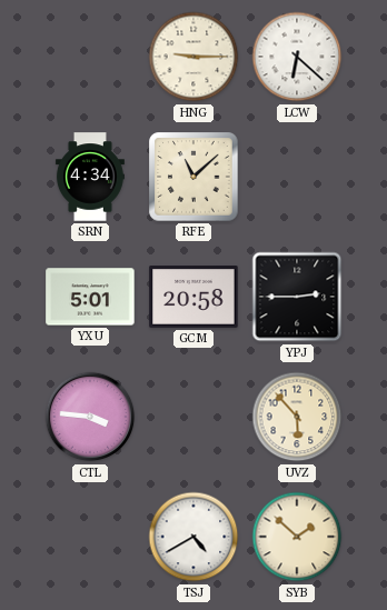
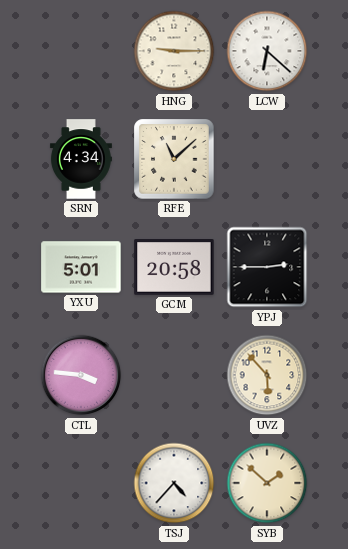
TSJ: 4:40 -> 4:37
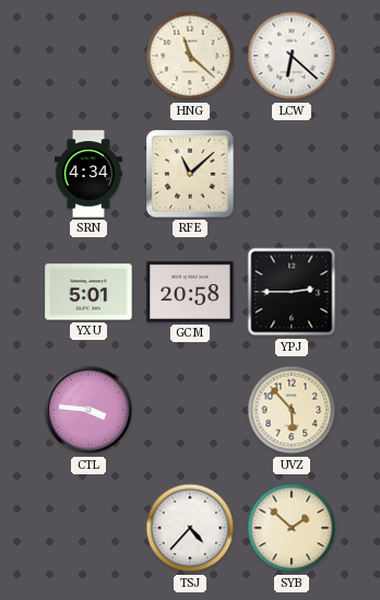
HNG: 9:15 -> 11:22
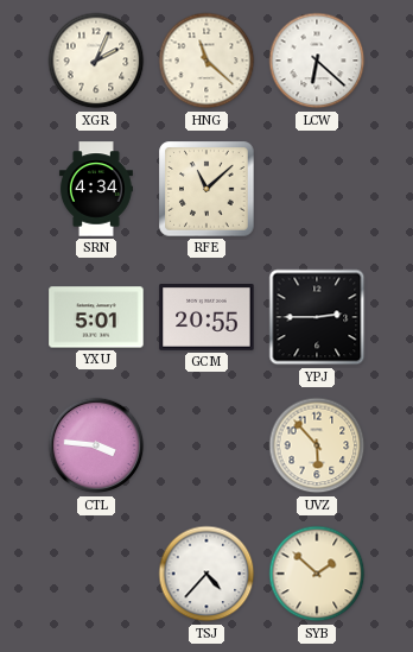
XGR: none -> 2:04
GCM: 20:58 -> 20:55
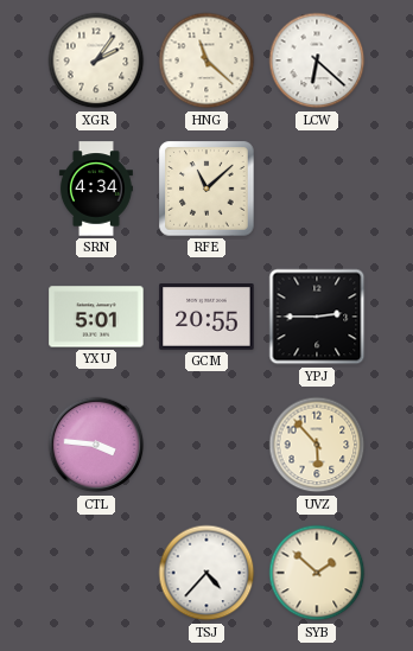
XGR: 2:04 -> 2:06
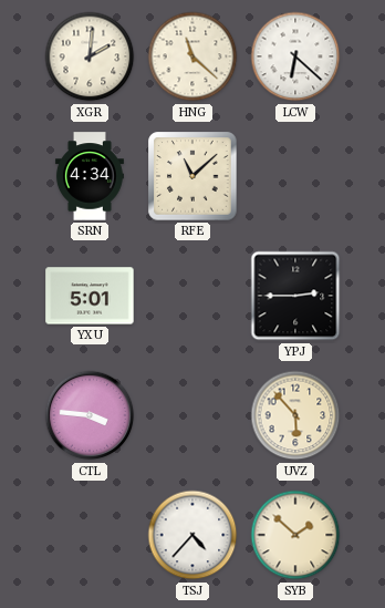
XGR: 2:06 -> 2:01
GCM: 20:55 -> none
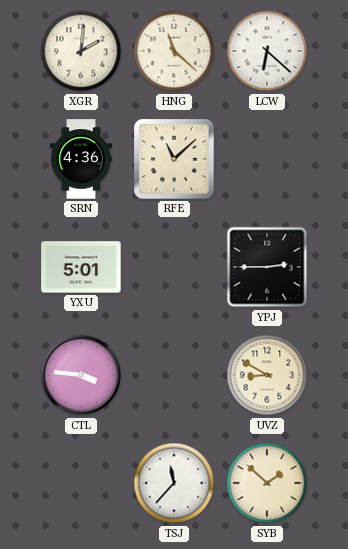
SRN: 4:34 -> 4:36
UVZ: 5:53 -> 8:50
TSJ: 4:37 -> 11:37
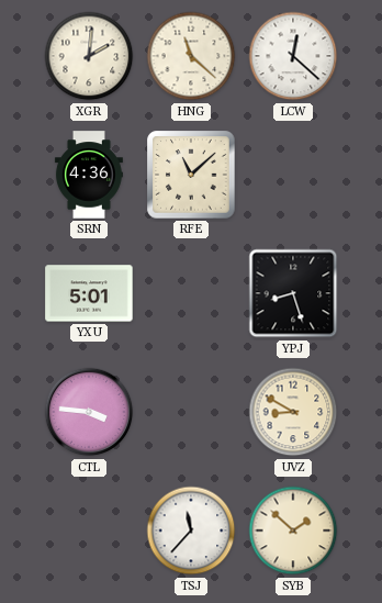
LCW: 6:22 -> 12:22
YPJ: 2:45 -> 8:27
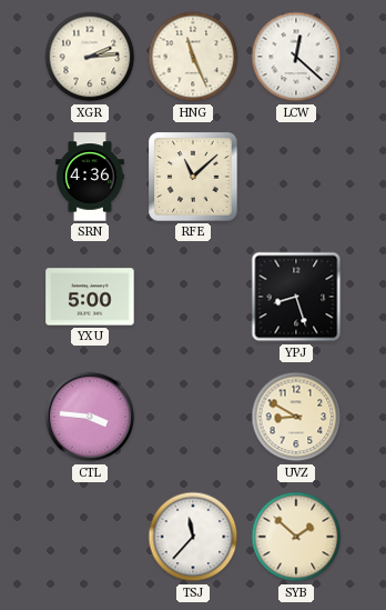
XGR: 2:01 -> 2:14
HNG: 11:22 -> 11:26
YXU: 5:01 -> 5:00
